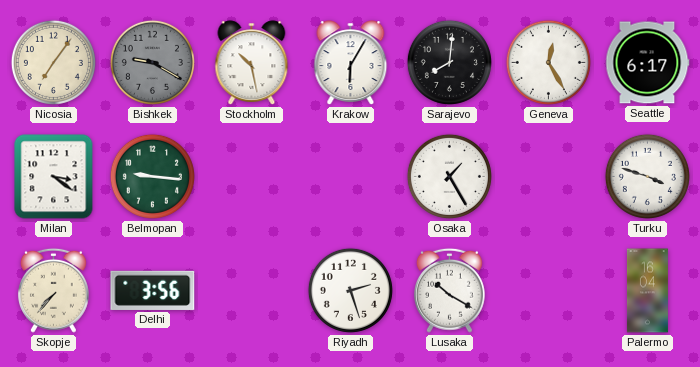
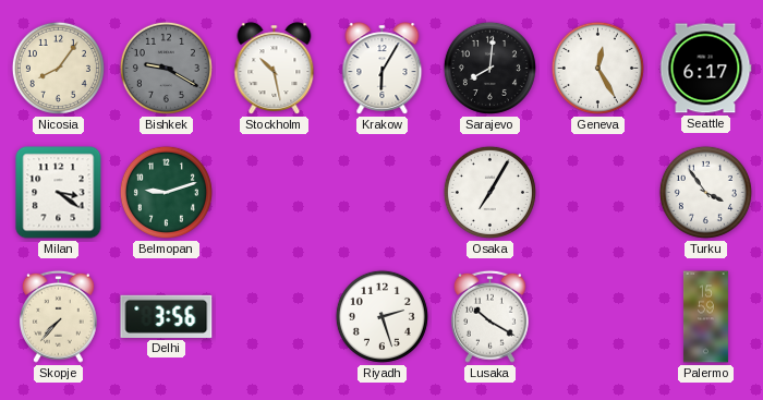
Nicosia: 7:06 -> 8:06
Belmopan: 9:16 -> 9:12
Osaka: 1:25 -> 7:05
Turku: 3:48 -> 3:54
Palermo: 16:04 -> 15:59
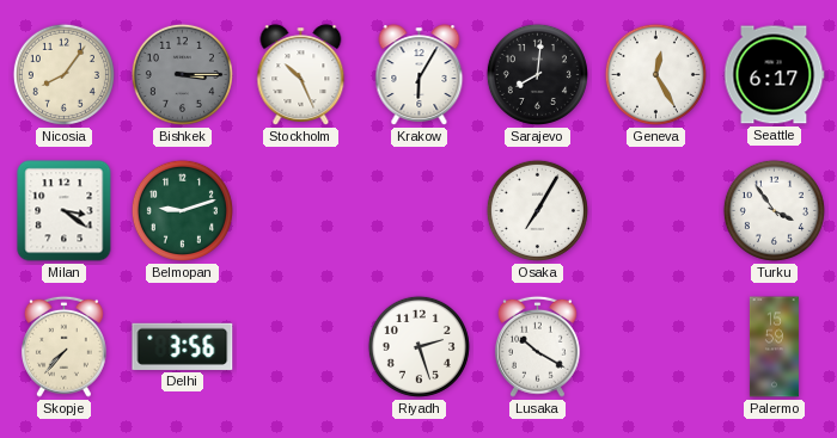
Bishkek: 9:20 -> 3:15
Stockholm: 10:28 -> 10:26
